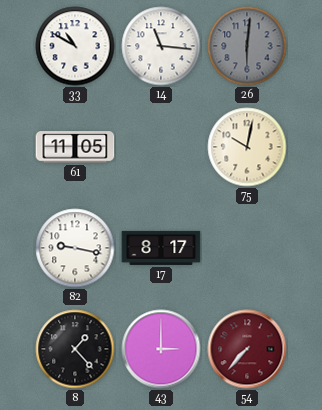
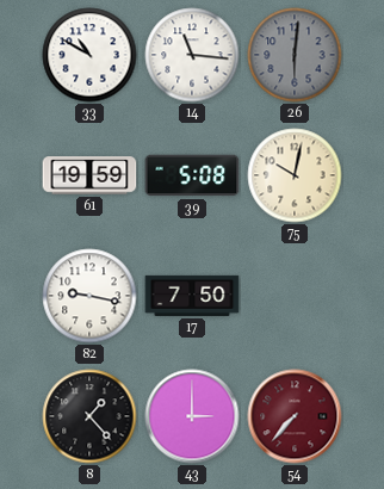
61: 11:05 -> 19:59
39: none -> 5:08
17: 8:17 -> 7:50
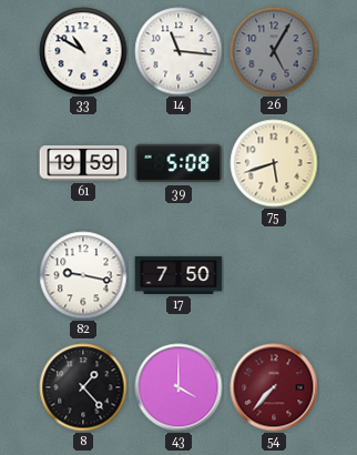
26: 6:01 -> 5:05
75: 10:02 -> 5:42
43: 3:00 -> 4:00
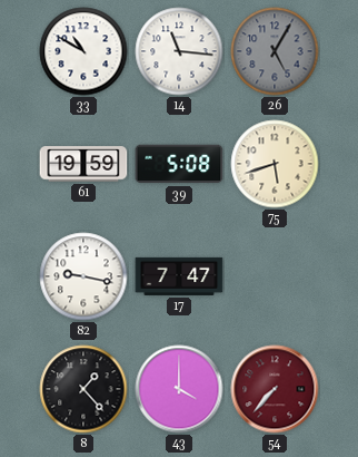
17: 7:50 -> 7:47
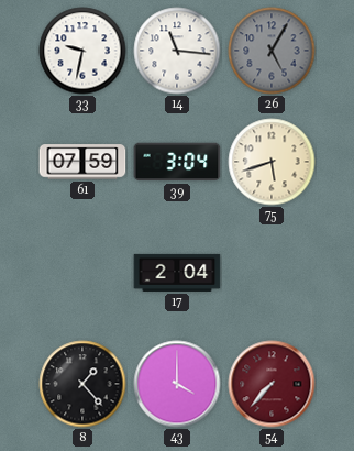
33: 10:50 -> 9:32
61: 19:59 -> 07:59
39: 5:08 -> 3:04
82: 9:17 -> none
17: 7:47 -> 2:04
